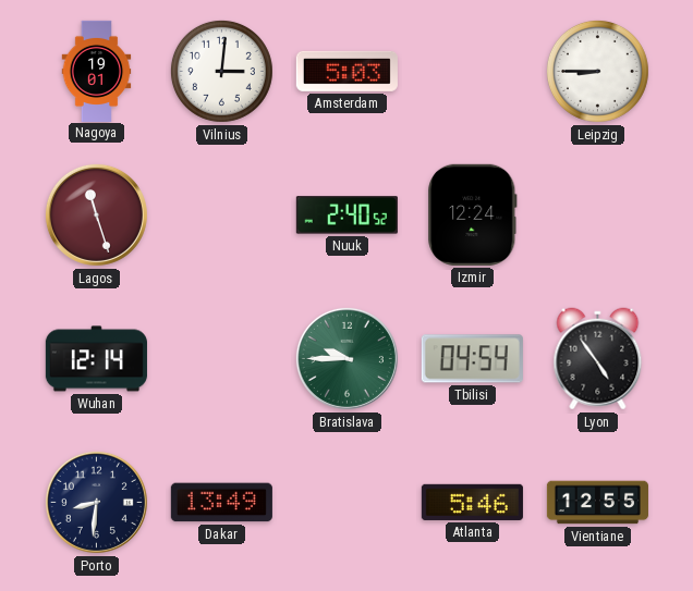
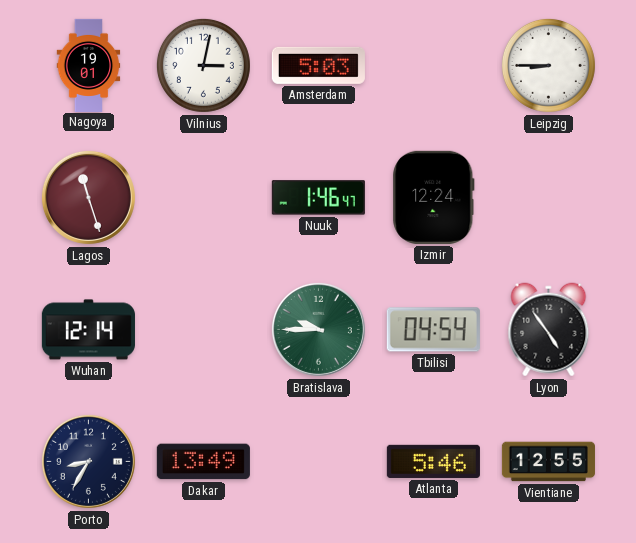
Vilnius: 3:01 -> 3:02
Nuuk: 2:40 -> 1:46
Porto: 8:31 -> 8:35
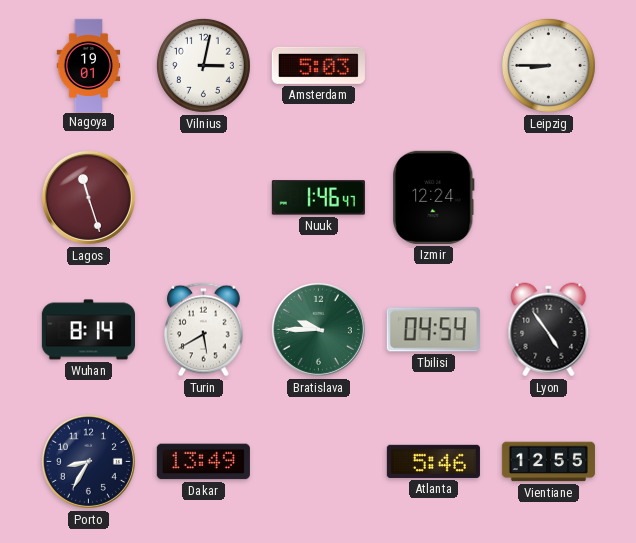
Wuhan: 12:14 -> 8:14
Turin: none -> 5:40
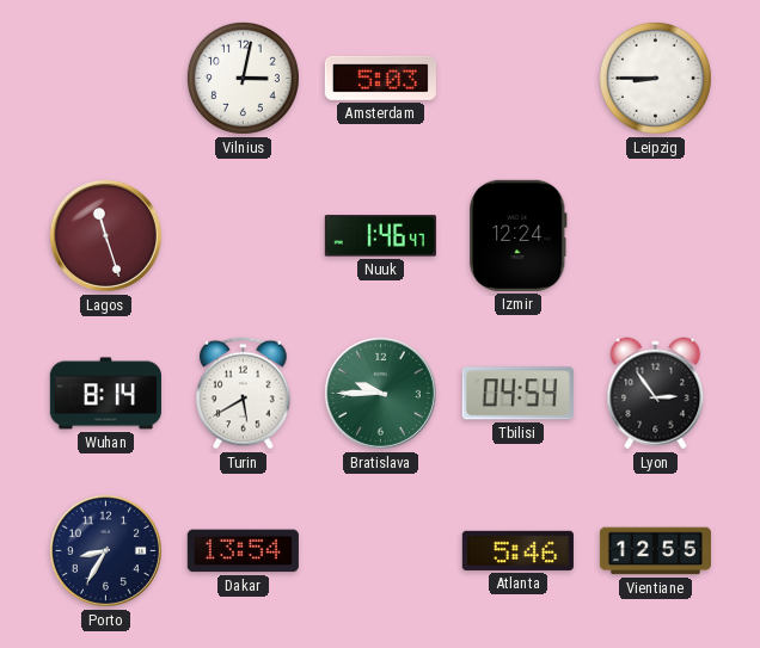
Nagoya: 19:01 -> none
Lyon: 4:54 -> 2:54
Dakar: 13:49 -> 13:54
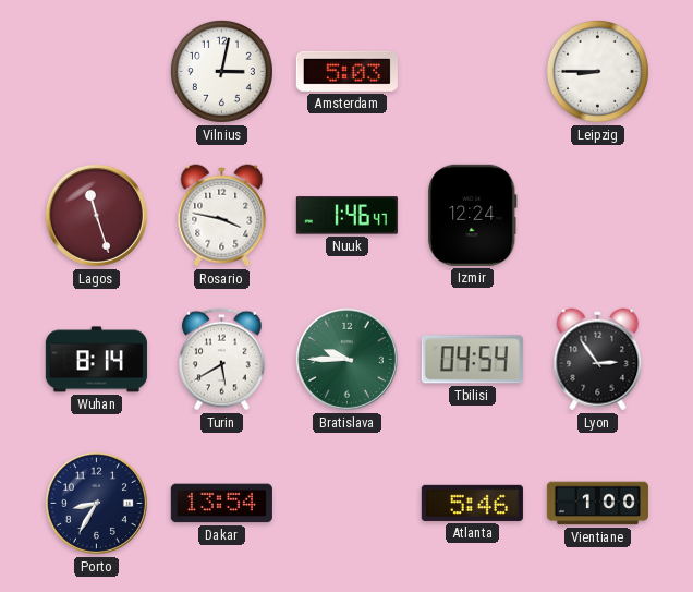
Rosario: none -> 3:47
Vientiane: 12:55 -> 1:00
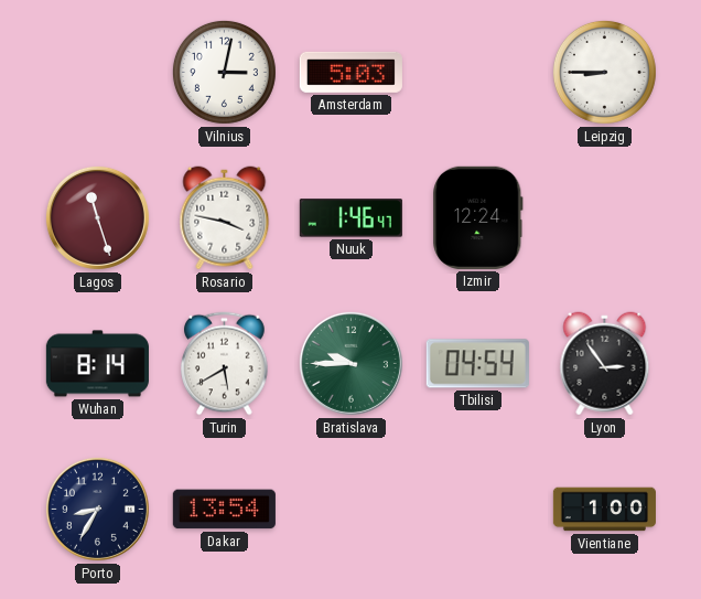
Atlanta: 5:46 -> none
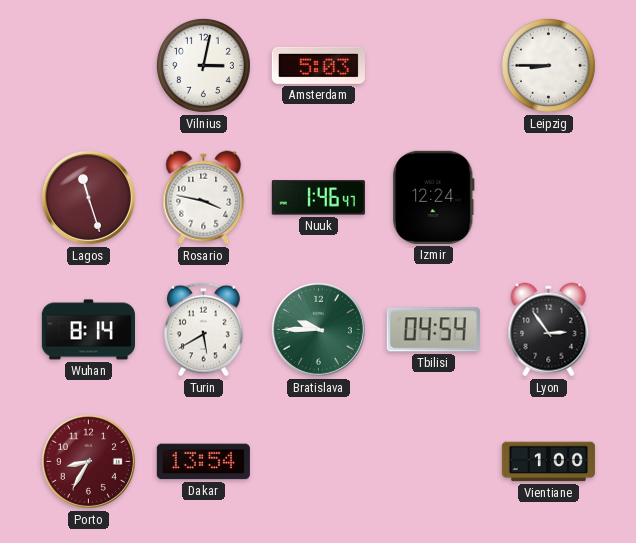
Porto dial: navy -> burgundy
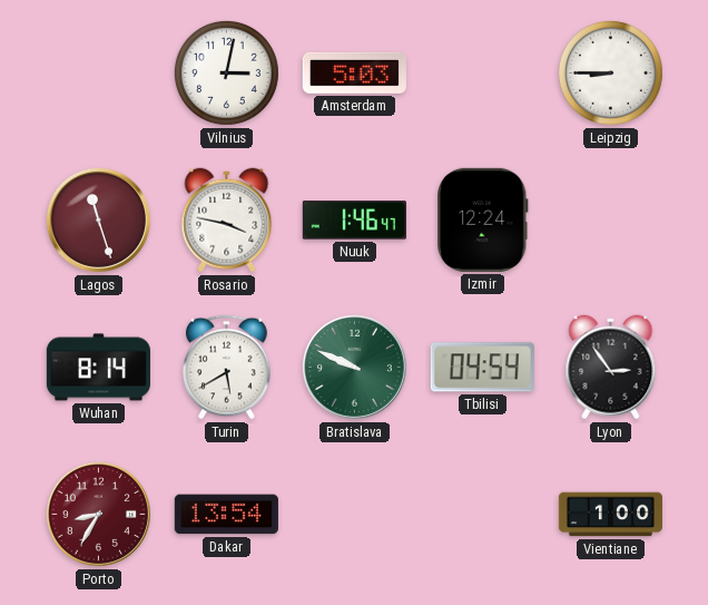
Bratislava: 9:45 -> 9:49
